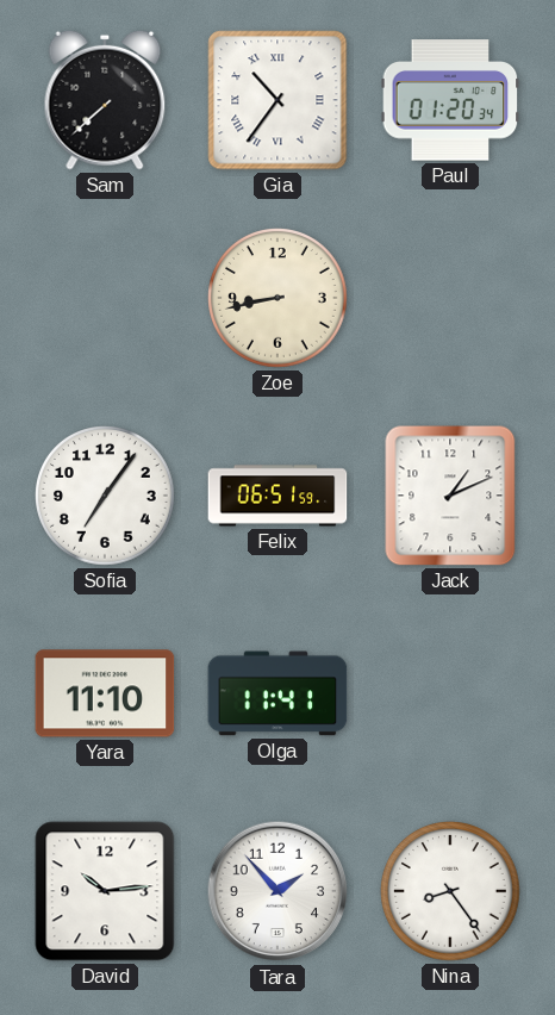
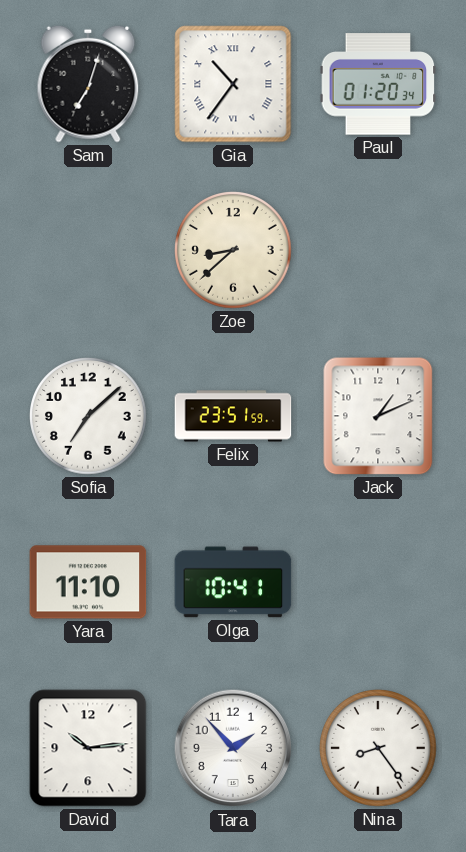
Sam: 7:38 -> 7:03
Zoe: 8:43 -> 8:38
Sofia: 7:06 -> 7:08
Felix: 06:51 -> 23:51
Olga: 11:41 -> 10:41
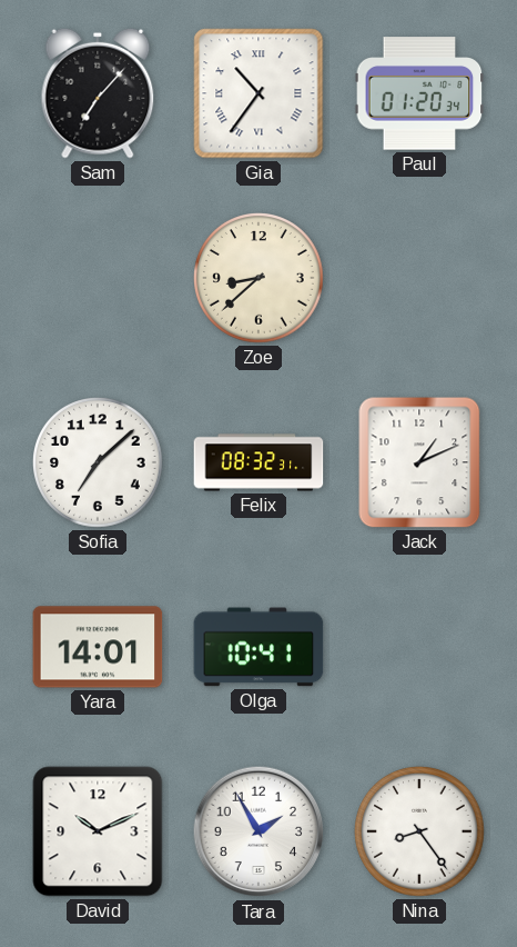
Sam: 7:03 -> 7:07
Felix: 23:51 -> 08:32
Yara: 11:10 -> 14:01
David: 10:14 -> 10:11
Tara: 1:53 -> 1:55
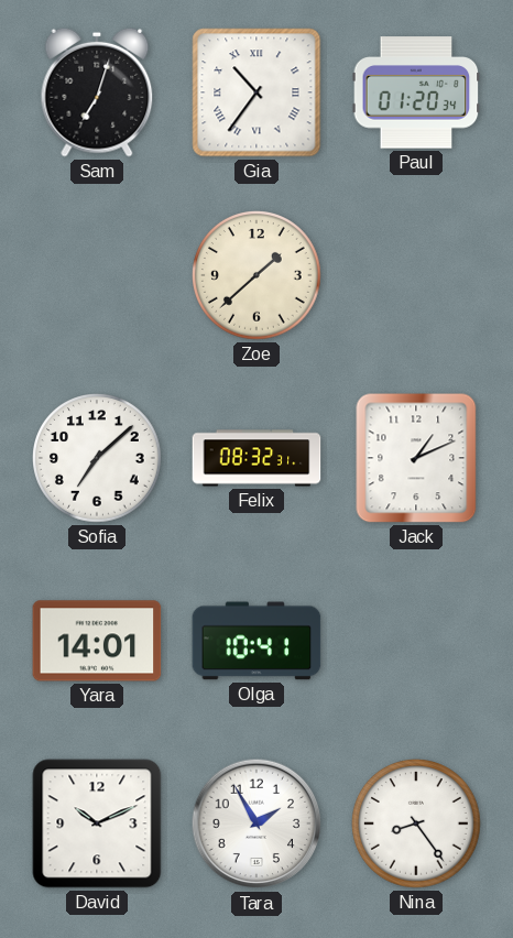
Sam: 7:07 -> 7:03
Zoe: 8:38 -> 1:38
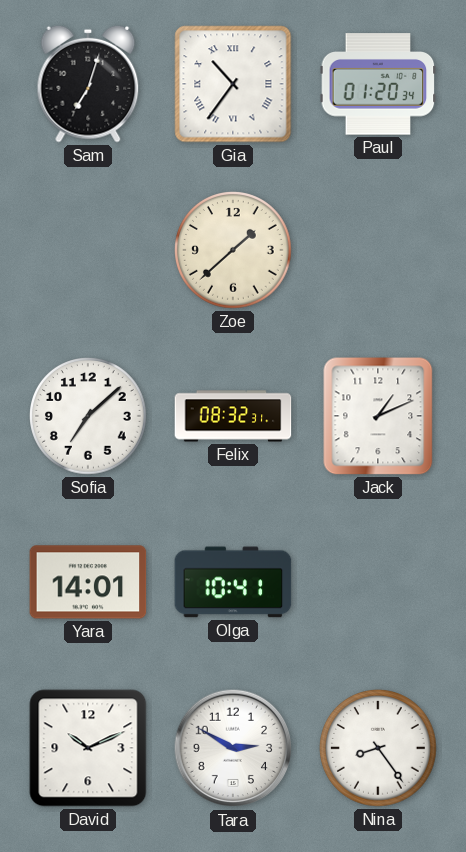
Tara: 1:55 -> 2:50
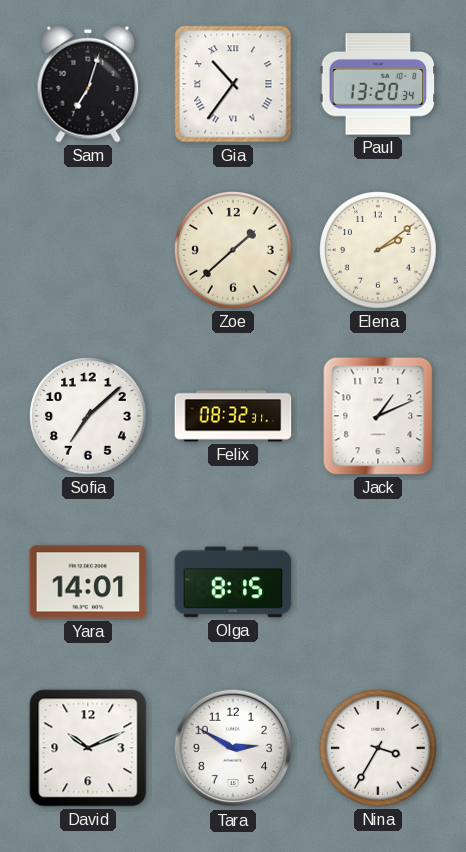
Paul: 01:20 -> 13:20
Elena: none -> 2:09
Olga: 10:41 -> 8:15
Nina: 8:24 -> 3:35
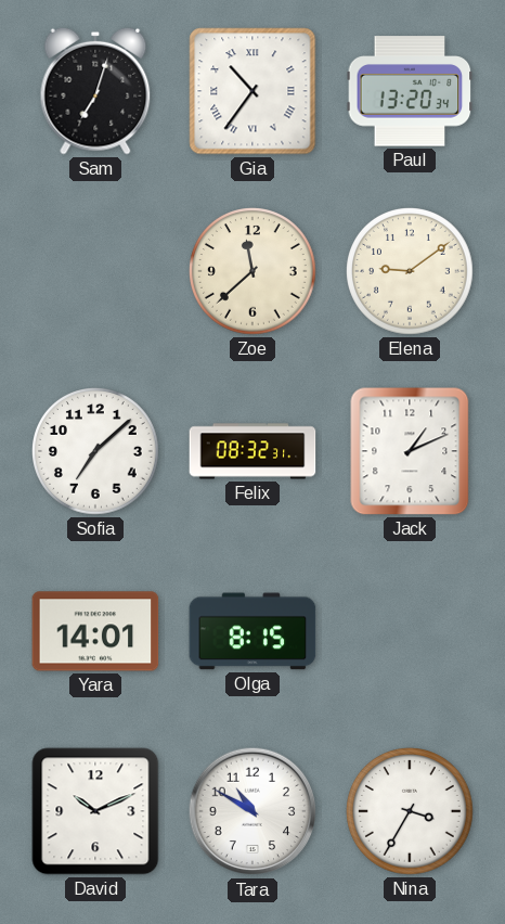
Zoe: 1:38 -> 11:38
Elena: 2:09 -> 9:09
Tara: 2:50 -> 10:50
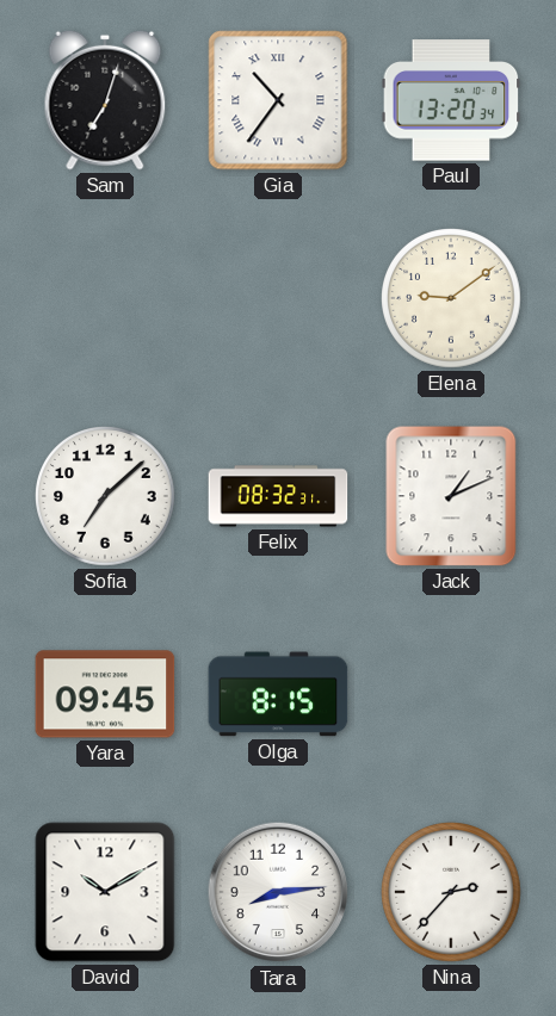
Zoe: 11:38 -> none
Yara: 14:01 -> 09:45
David: 10:11 -> 10:10
Tara: 10:50 -> 8:14
Nina: 3:35 -> 2:37
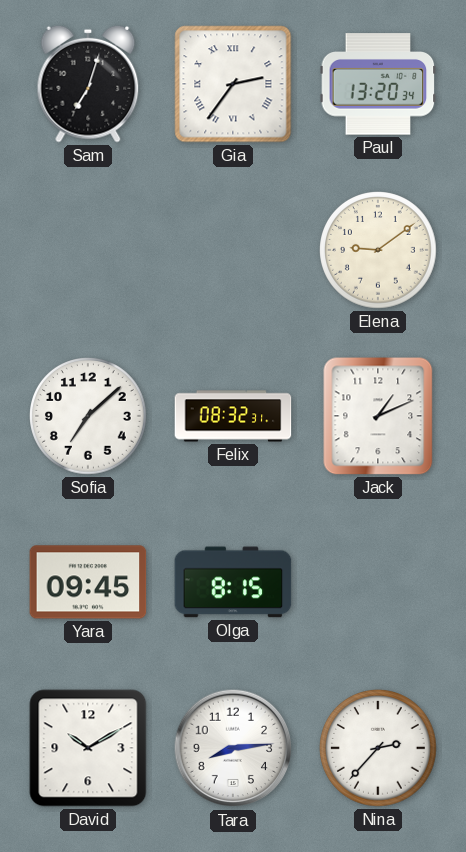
Gia: 10:36 -> 2:36
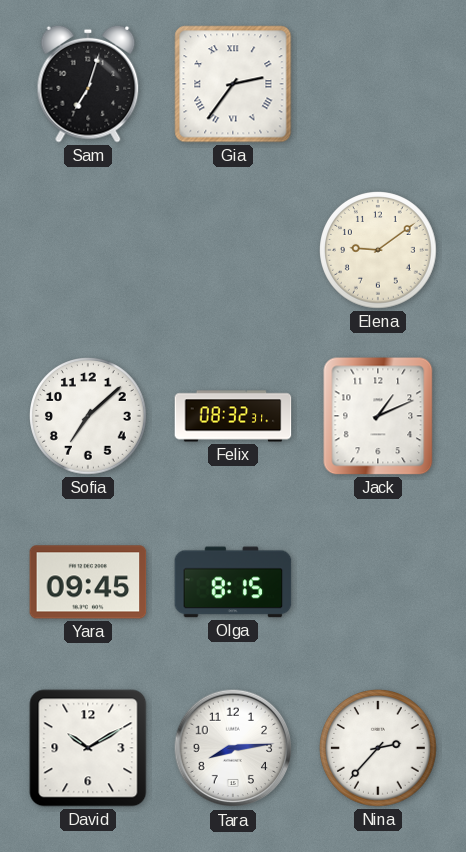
Paul: 13:20 -> none
